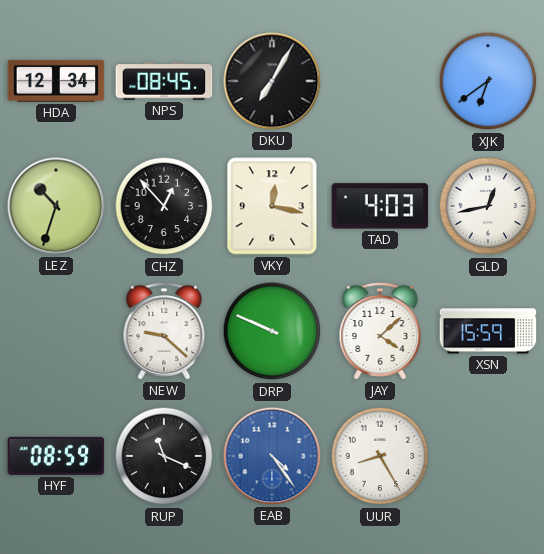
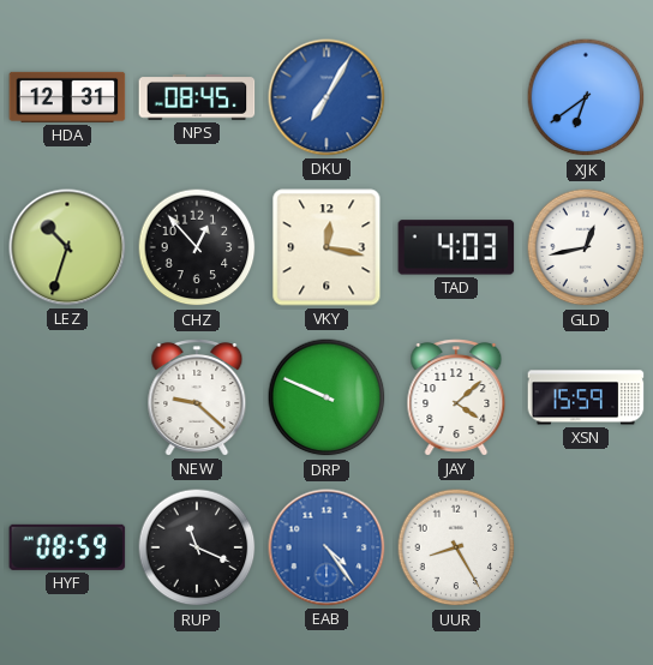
HDA: 12:34 -> 12:31
DKU dial: black -> blue
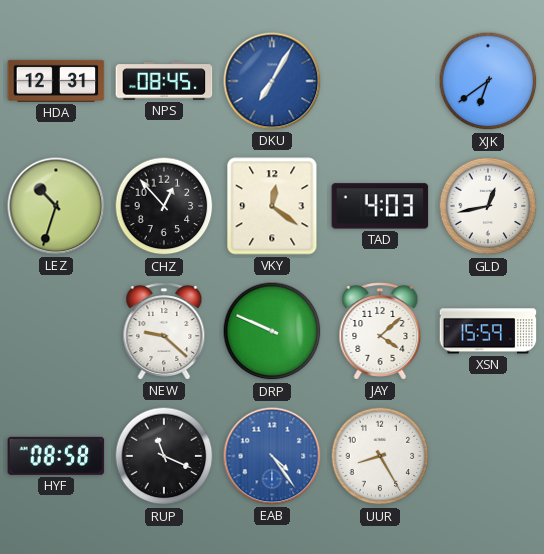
VKY: 12:17 -> 12:21
HYF: 08:59 -> 08:58
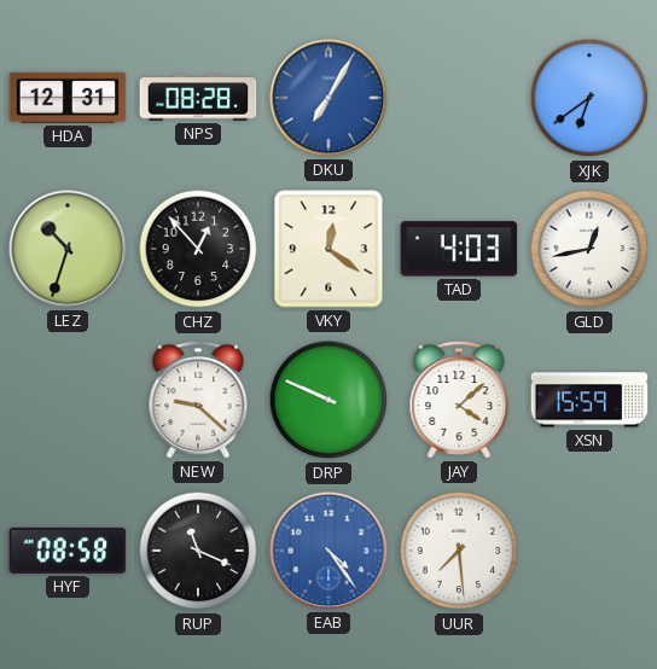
NPS: 08:45 -> 08:28
UUR: 8:25 -> 7:29
